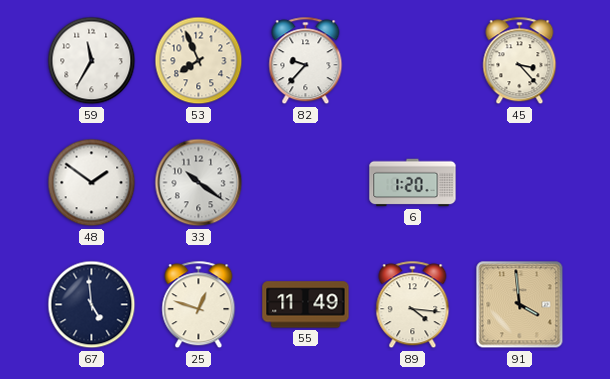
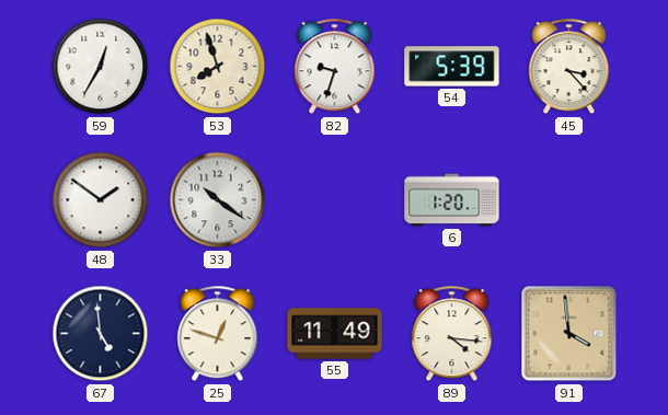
59: 11:35 -> 12:35
53: 7:56 -> 7:57
82: 9:37 -> 9:33
54: none -> 5:39
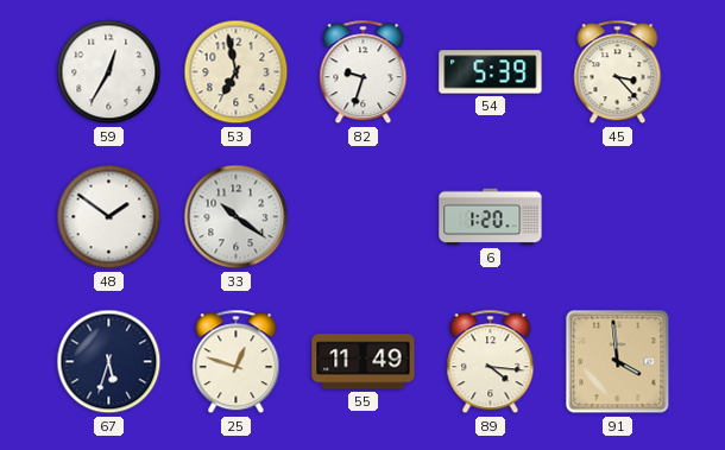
53: 7:57 -> 6:58
67: 4:59 -> 5:33
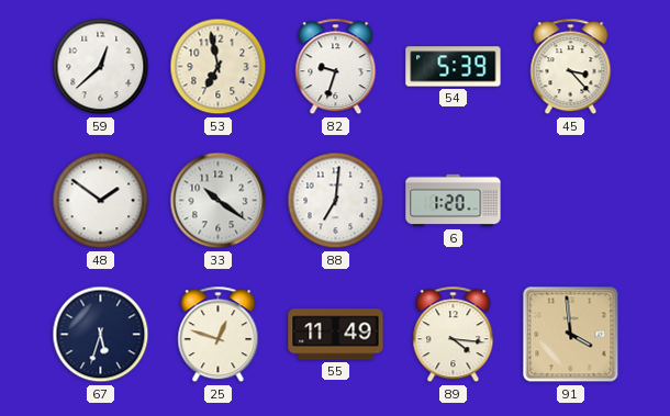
59: 12:35 -> 12:38
88: none -> 7:01
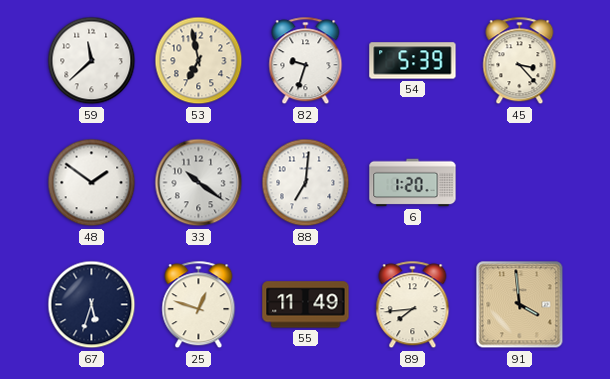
59: 12:38 -> 11:38
89: 4:16 -> 7:44
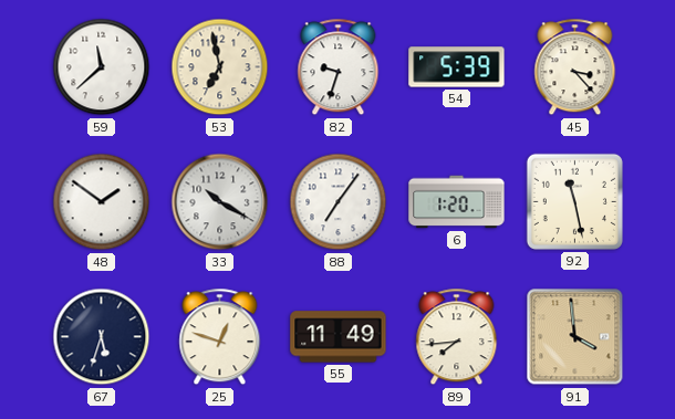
33: 10:21 -> 10:20
88: 7:01 -> 7:06
92: none -> 11:28
